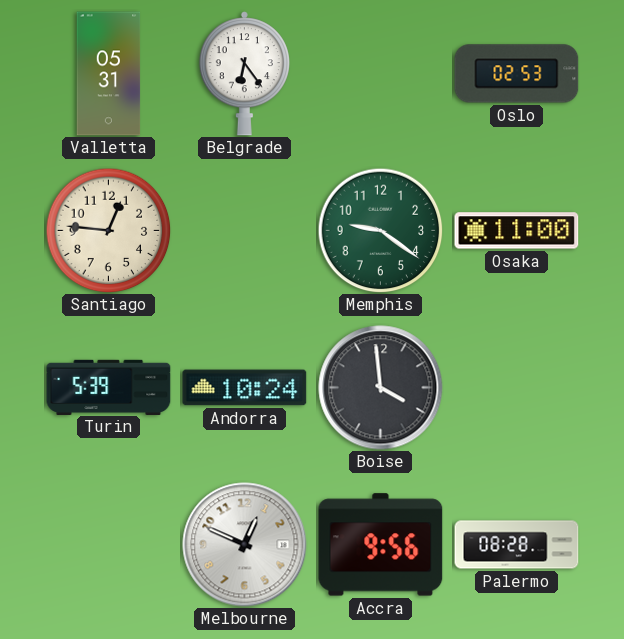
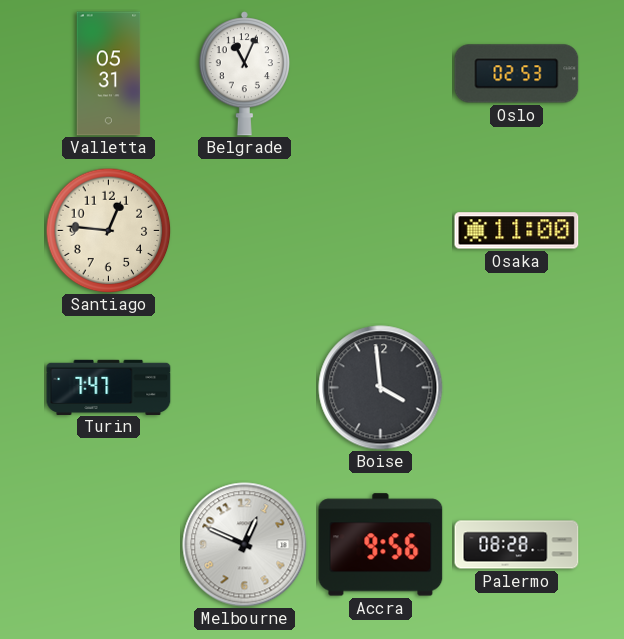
Belgrade: 6:24 -> 11:04
Memphis: 9:21 -> none
Turin: 5:39 -> 7:47
Andorra: 10:24 -> none
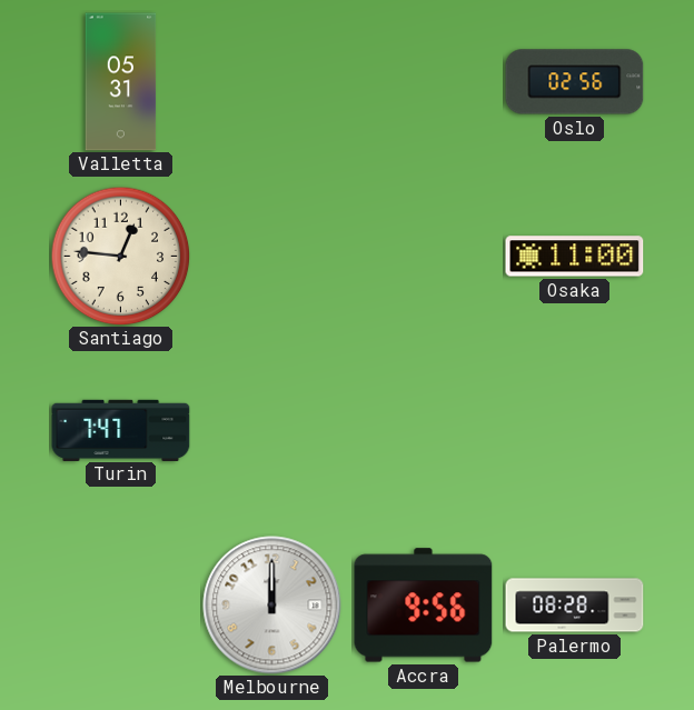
Belgrade: 11:04 -> none
Oslo: 02:53 -> 02:56
Boise: 3:59 -> none
Melbourne: 12:49 -> 12:00
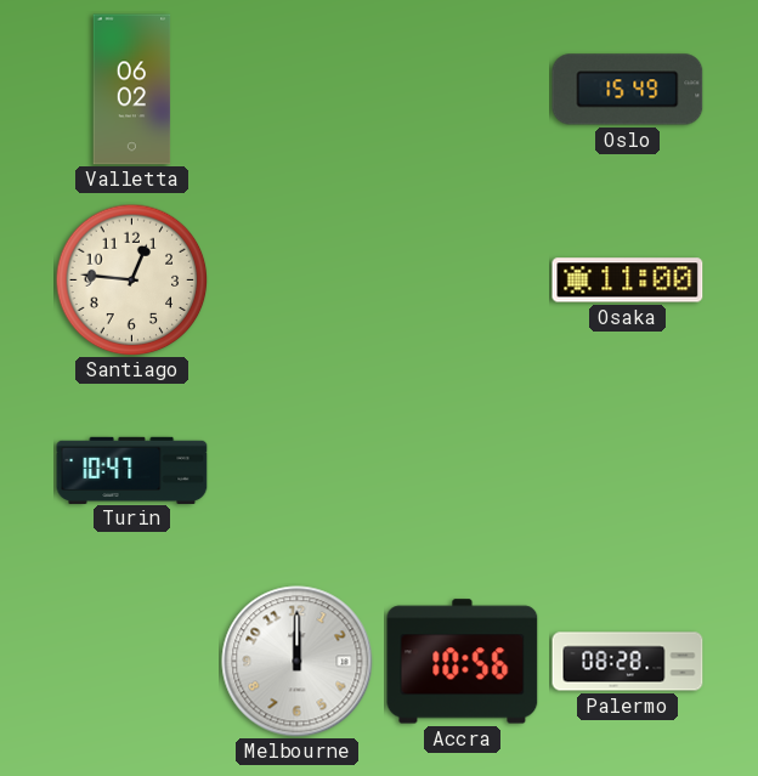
Valletta: 05:31 -> 06:02
Oslo: 02:56 -> 15:49
Turin: 7:47 -> 10:47
Accra: 9:56 -> 10:56
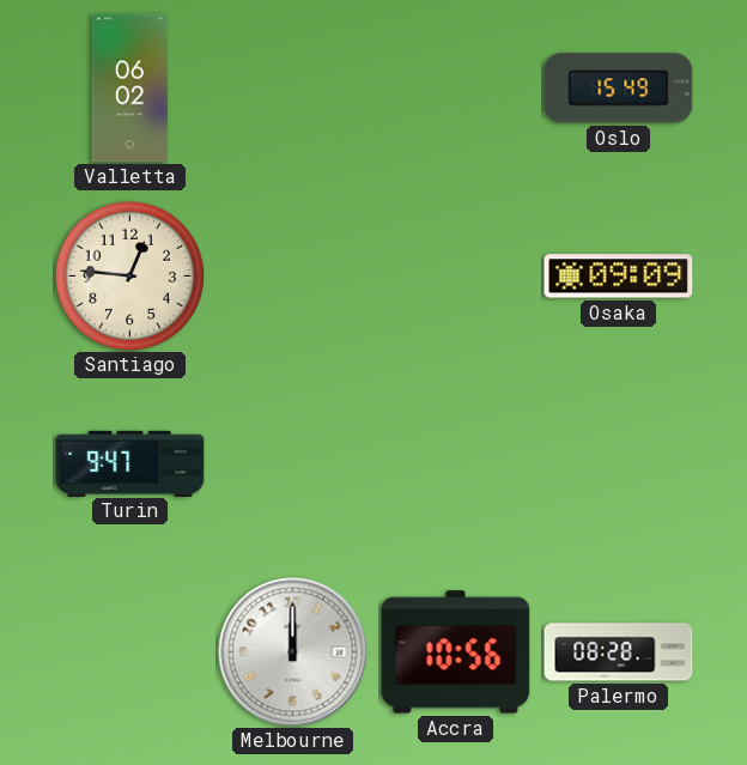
Osaka: 11:00 -> 09:09
Turin: 10:47 -> 9:47
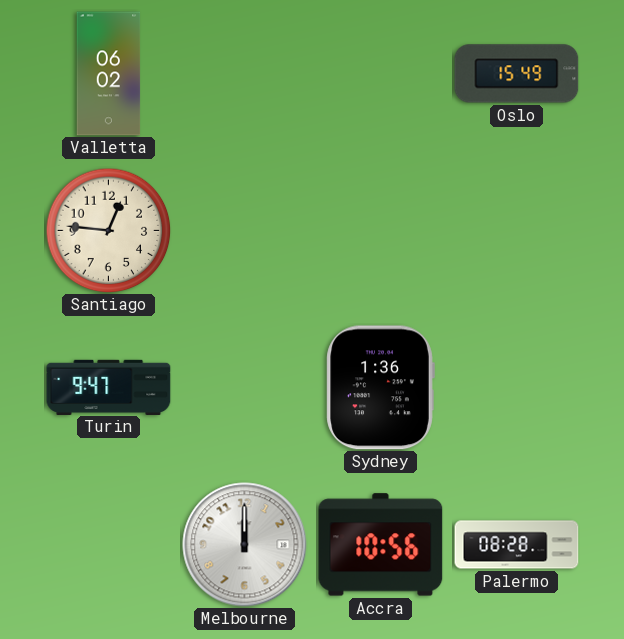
Osaka: 09:09 -> none
Sydney: none -> 1:36
